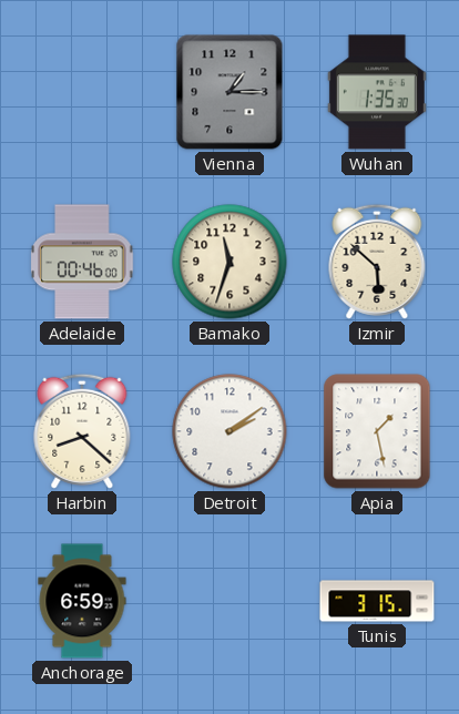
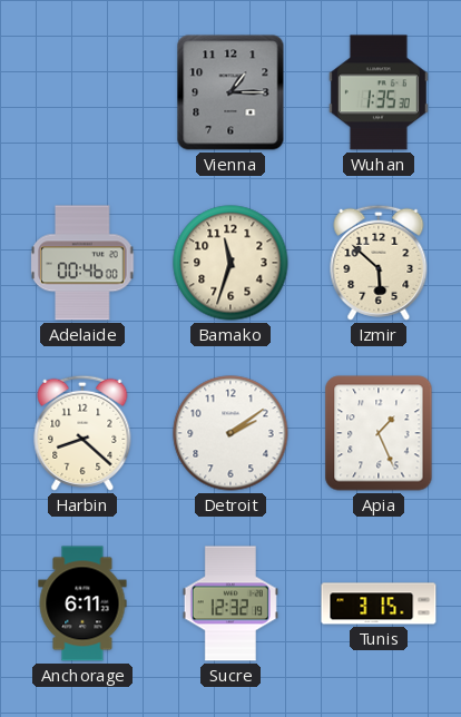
Apia: 1:28 -> 1:26
Anchorage: 6:59 -> 6:11
Sucre: none -> 12:32
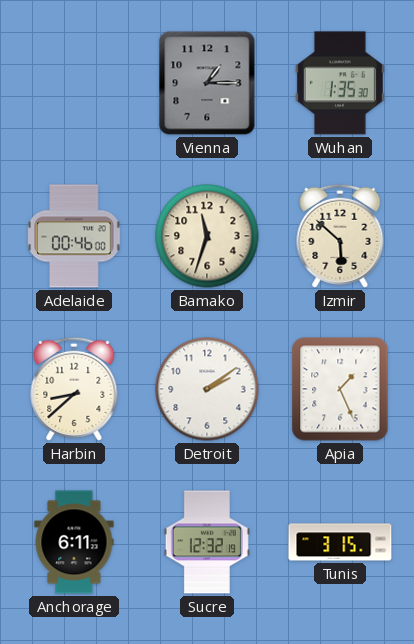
Harbin: 8:22 -> 8:38
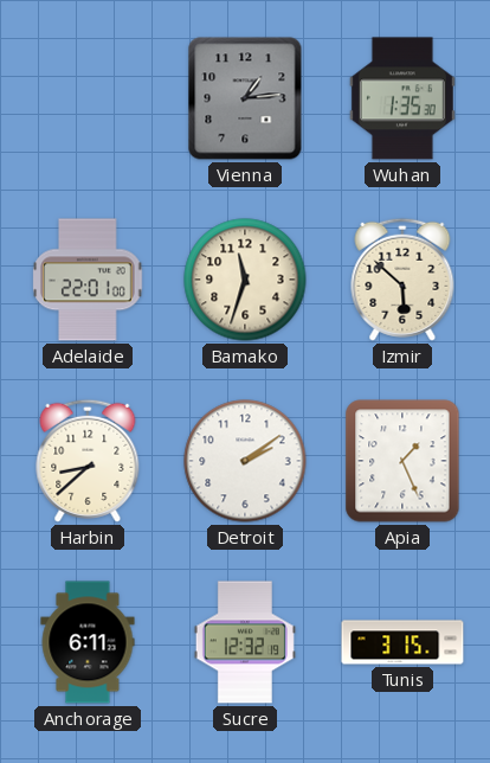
Vienna: 1:15 -> 1:14
Adelaide: 00:46 -> 22:01
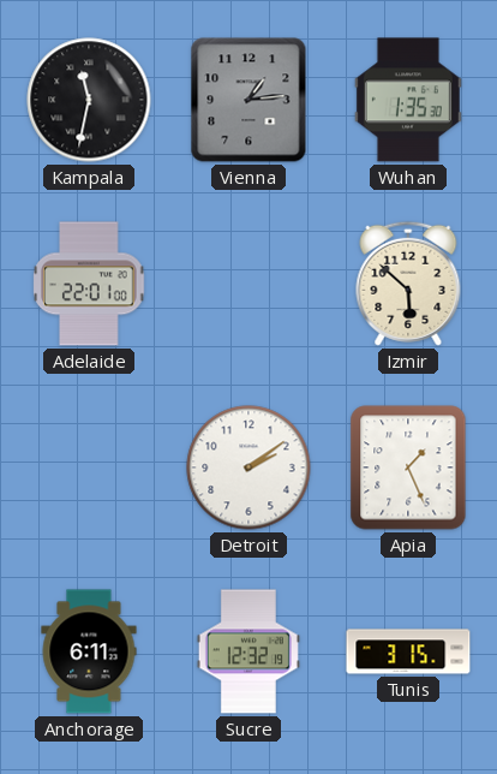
Kampala: none -> 11:32
Bamako: 11:33 -> none
Harbin: 8:38 -> none
